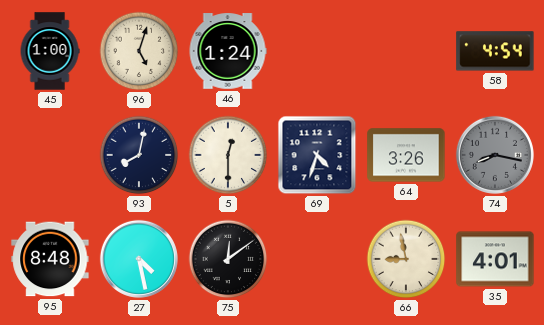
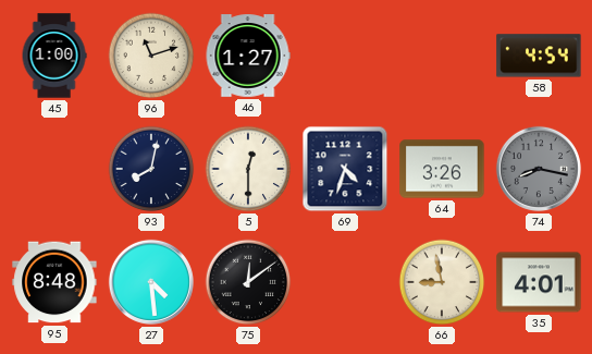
96: 5:03 -> 11:12
46: 1:24 -> 1:27
27: 4:28 -> 4:29
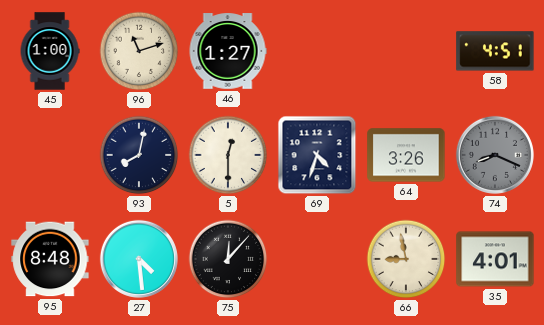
58: 4:54 -> 4:51
74: 8:17 -> 8:19
75: 12:09 -> 12:07
